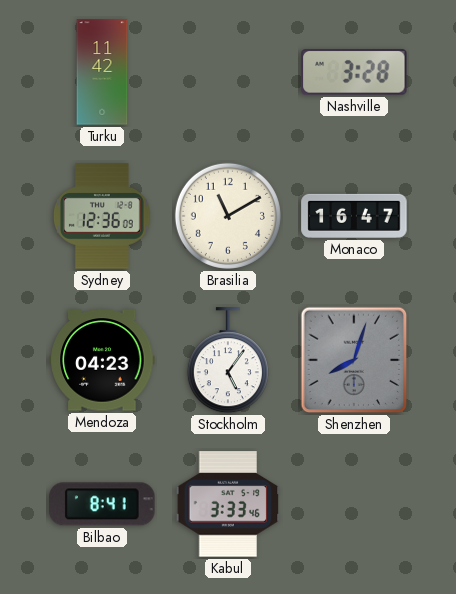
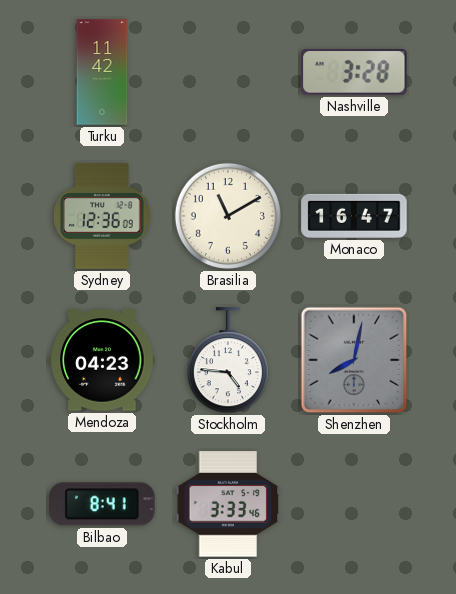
Stockholm: 5:06 -> 4:46
Shenzhen: 8:03 -> 8:02
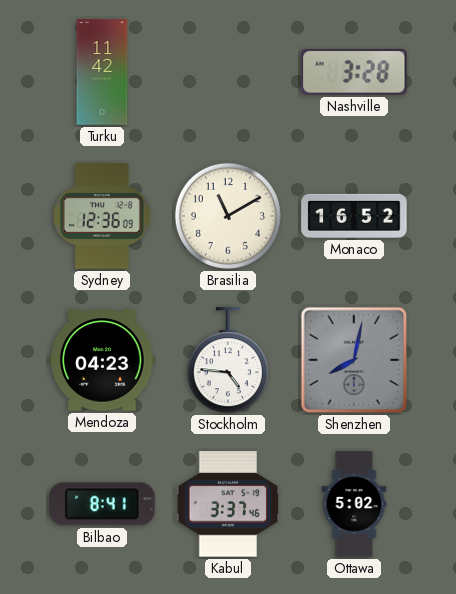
Monaco: 16:47 -> 16:52
Kabul: 3:33 -> 3:37
Ottawa: none -> 5:02
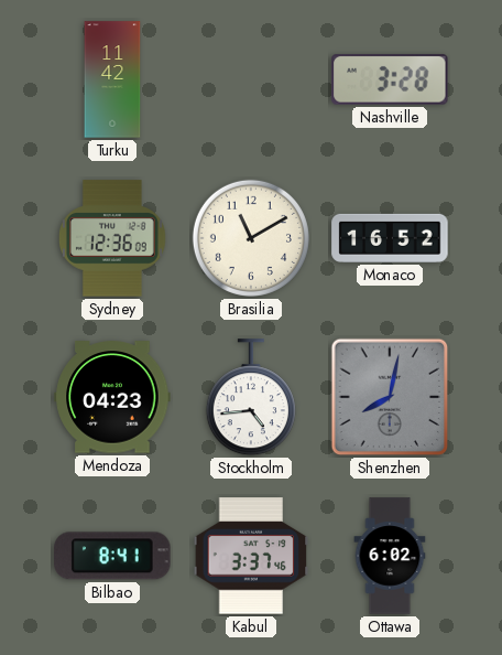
Stockholm: 4:46 -> 4:44
Ottawa: 5:02 -> 6:02
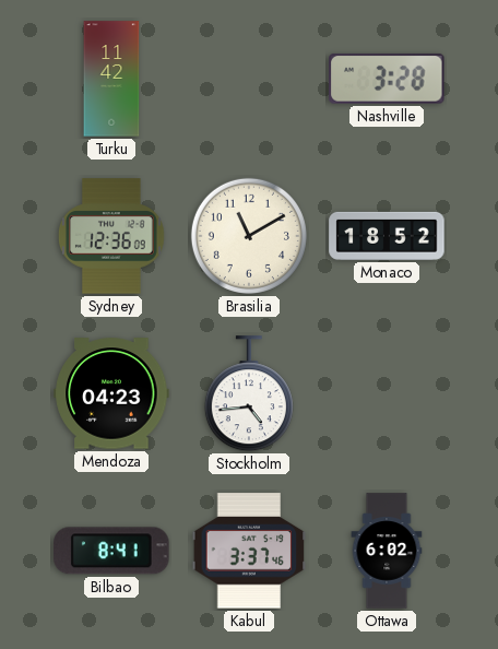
Monaco: 16:52 -> 18:52
Shenzhen: 8:02 -> none
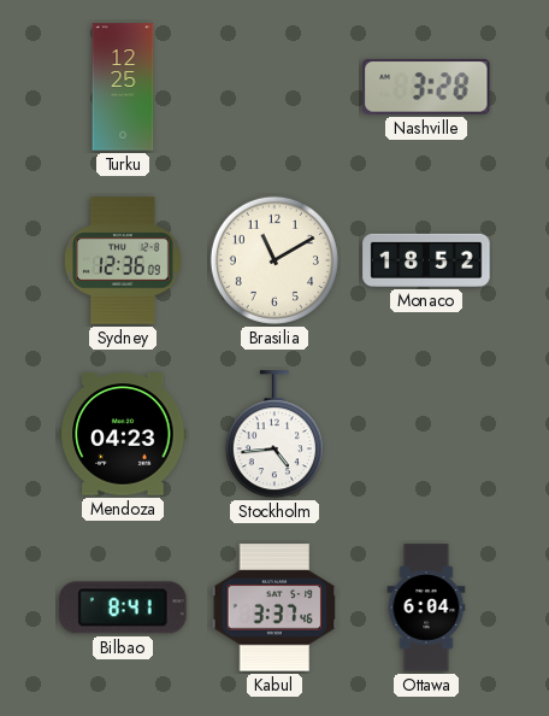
Turku: 11:42 -> 12:25
Ottawa: 6:02 -> 6:04
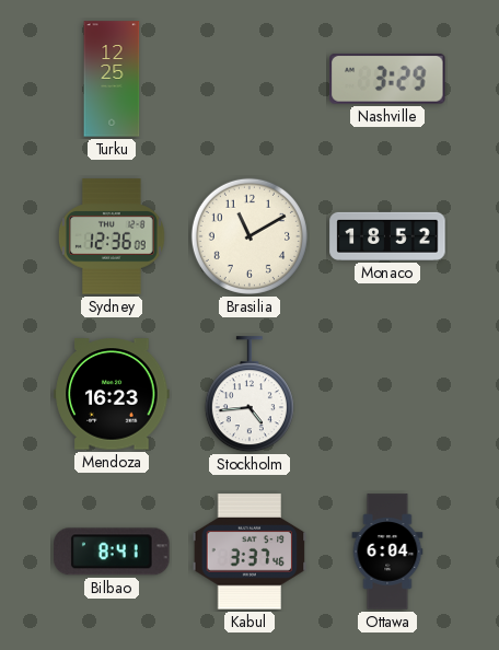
Nashville: 3:28 -> 3:29
Mendoza: 04:23 -> 16:23
